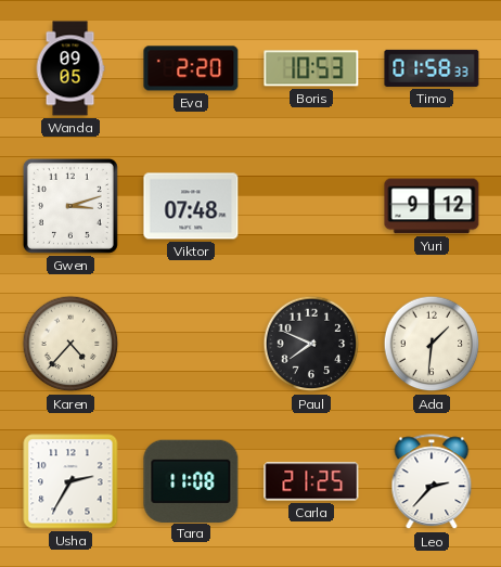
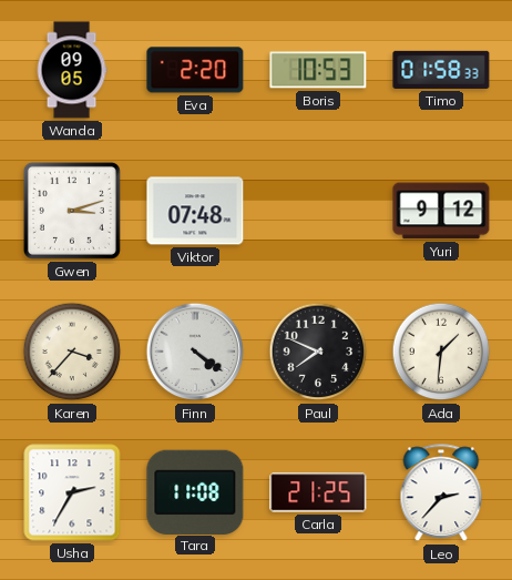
Karen: 4:37 -> 3:37
Finn: none -> 4:21
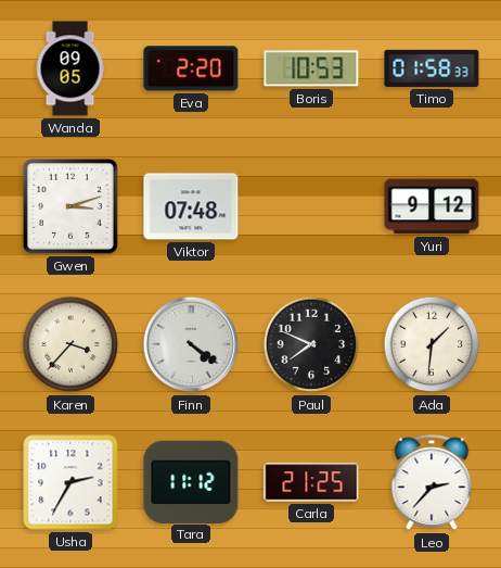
Tara: 11:08 -> 11:12
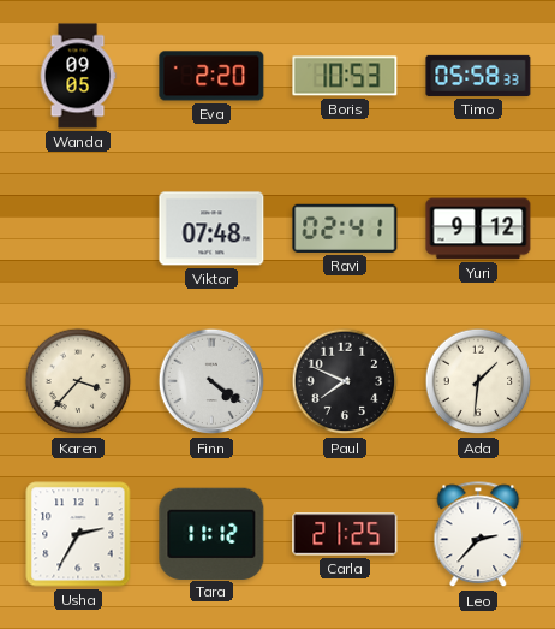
Timo: 01:58 -> 05:58
Gwen: 3:12 -> none
Ravi: none -> 02:41
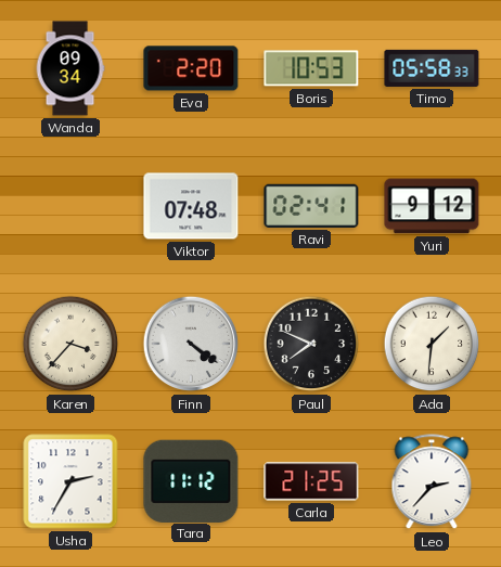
Wanda: 09:05 -> 09:34
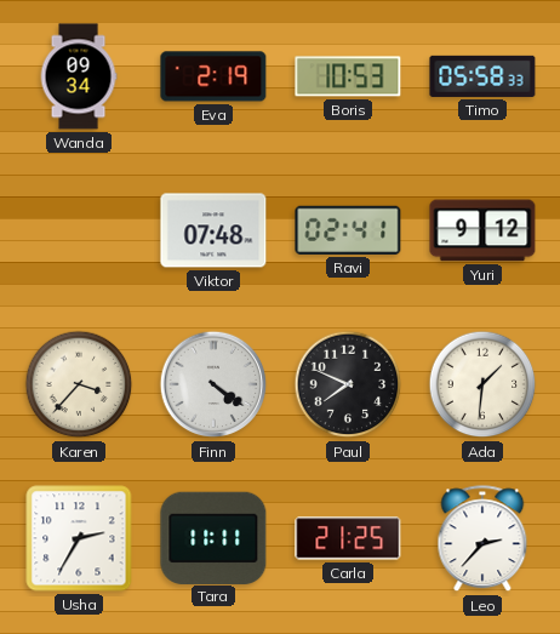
Eva: 2:20 -> 2:19
Tara: 11:12 -> 11:11
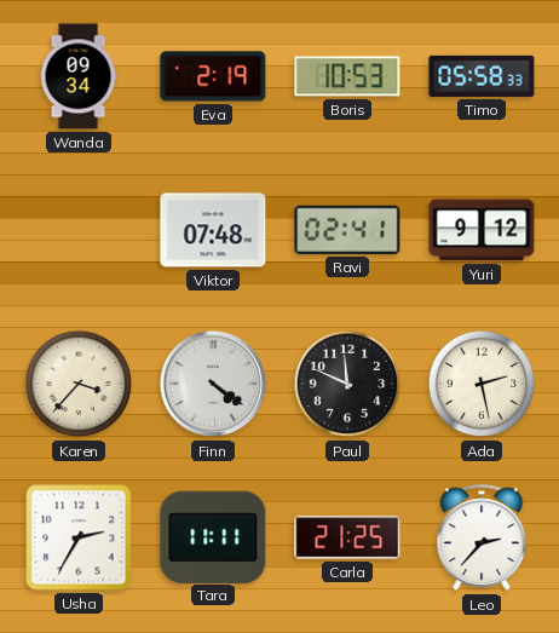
Paul: 7:49 -> 11:49
Ada: 1:31 -> 2:28
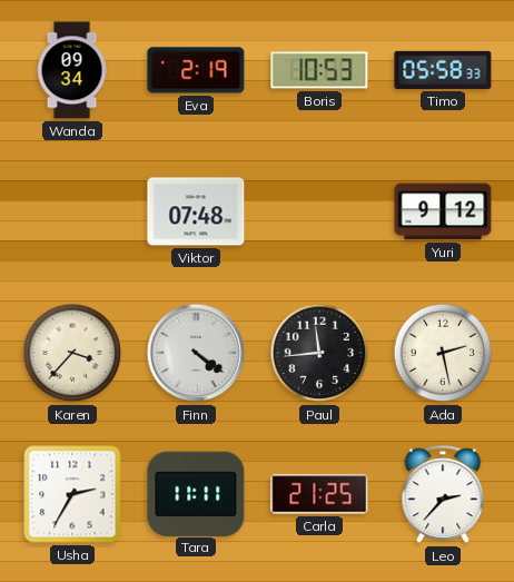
Ravi: 02:41 -> none
Paul: 11:49 -> 11:44
